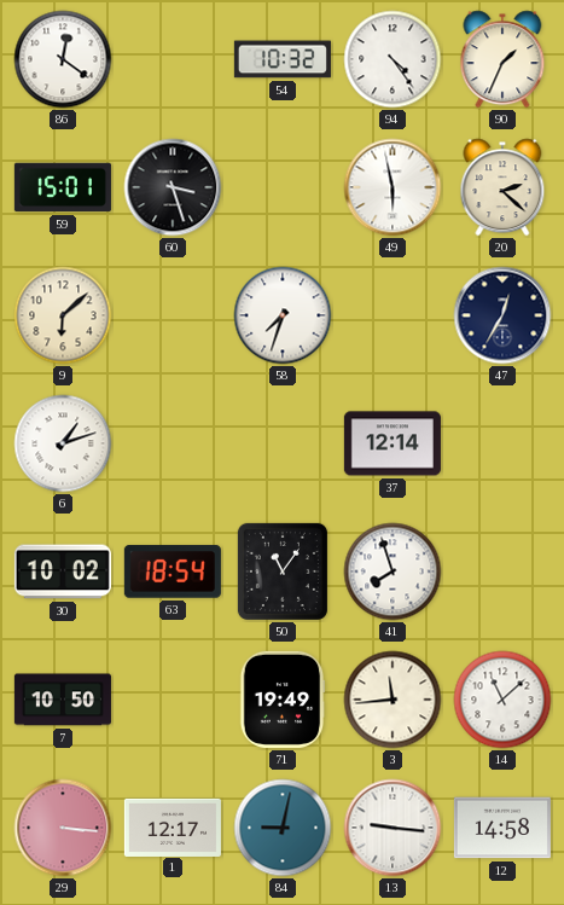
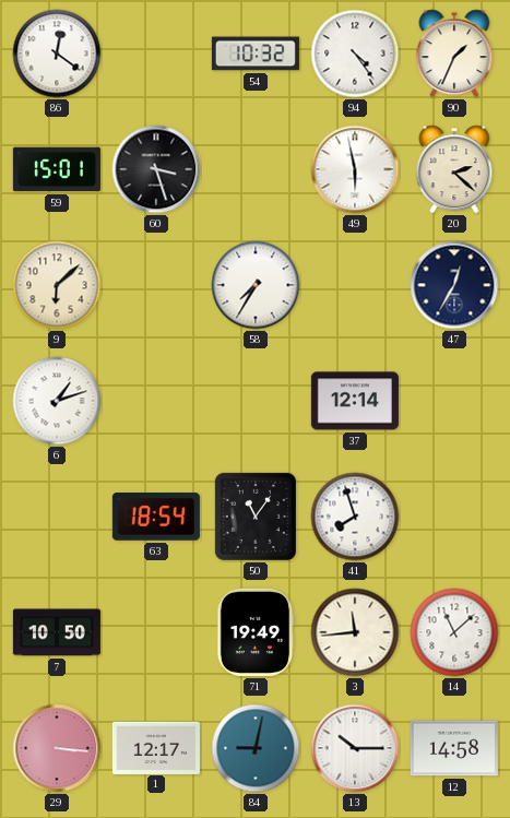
58: 7:33 -> 7:35
30: 10:02 -> none
13: 9:16 -> 10:15
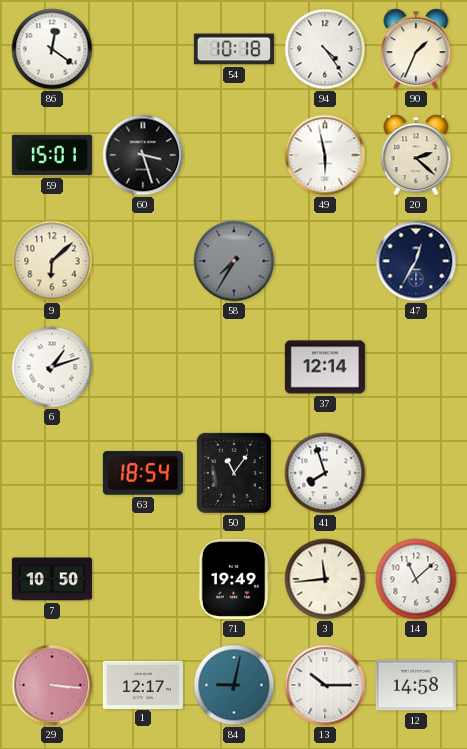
54: 10:32 -> 10:18
58 dial: white -> grey
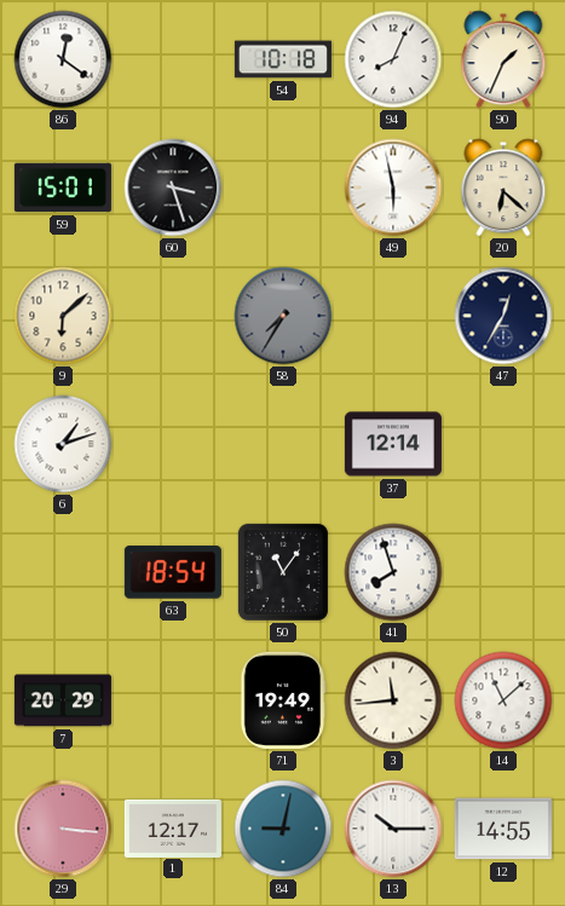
94: 4:24 -> 8:04
20: 2:22 -> 6:22
7: 10:50 -> 20:29
12: 14:58 -> 14:55
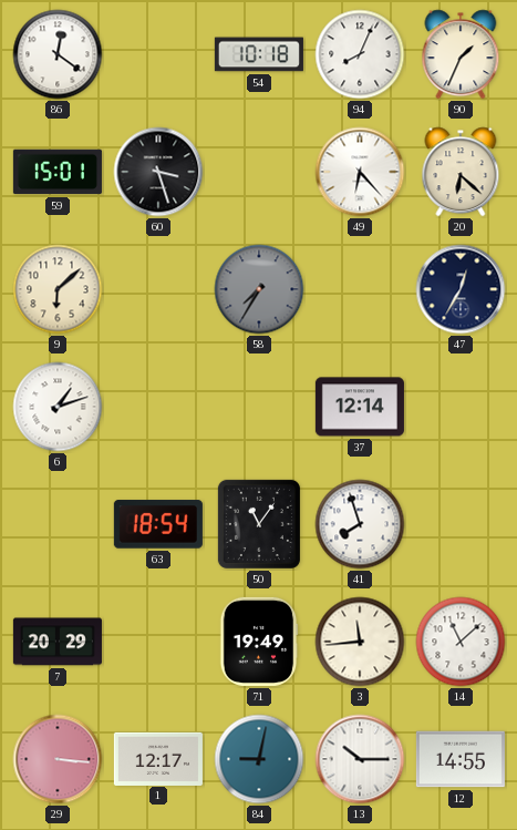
49: 5:58 -> 6:23
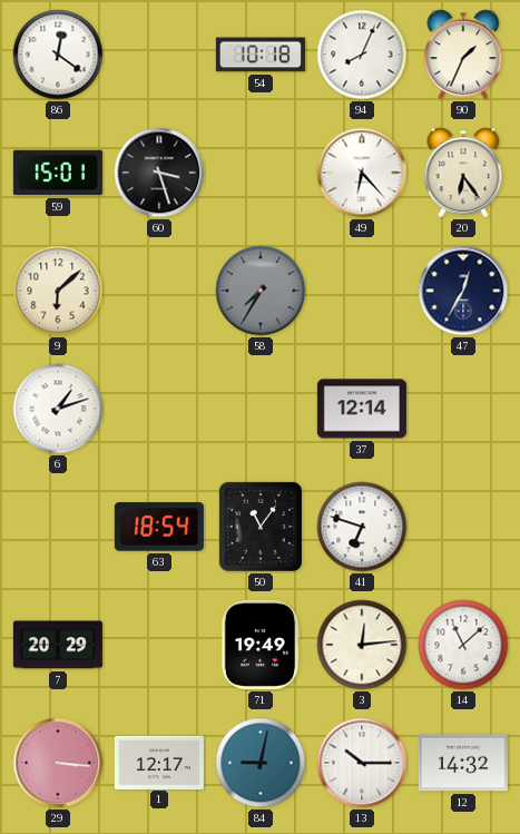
20: 6:22 -> 6:24
41: 7:57 -> 6:48
3: 11:44 -> 12:14
12: 14:55 -> 14:32
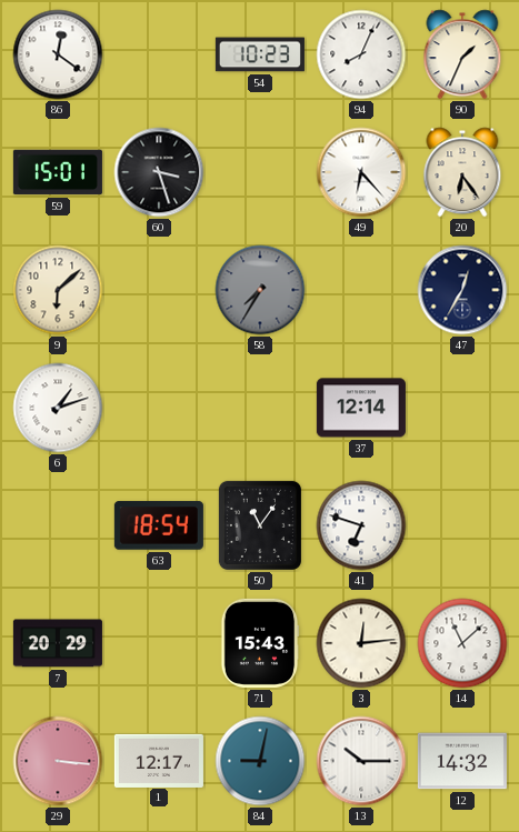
54: 10:18 -> 10:23
71: 19:49 -> 15:43
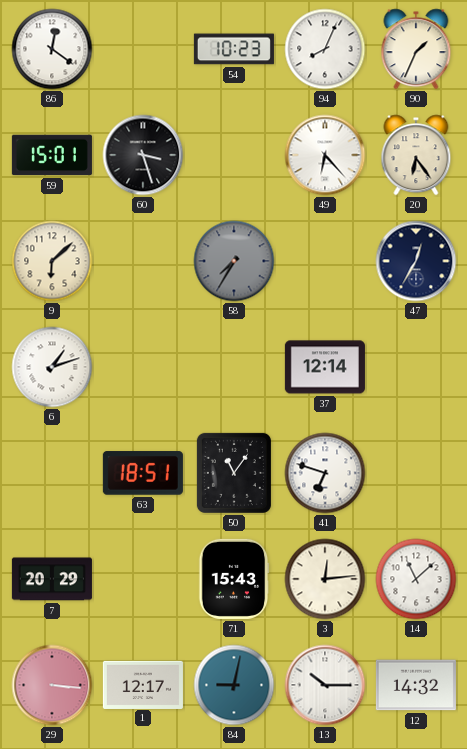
63: 18:54 -> 18:51
